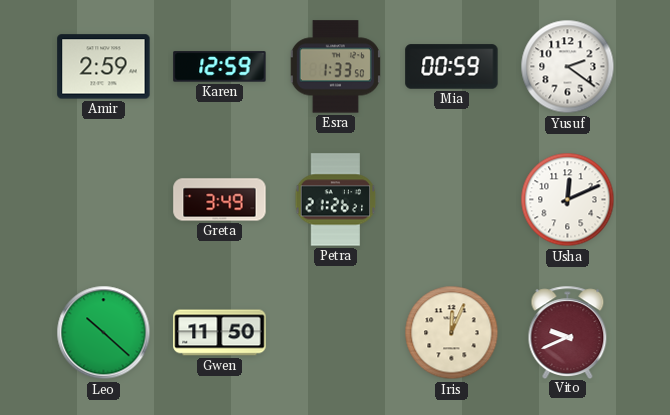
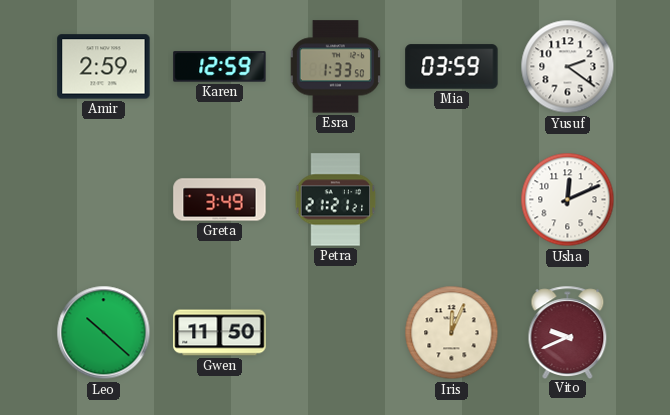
Mia: 00:59 -> 03:59
Petra: 21:26 -> 21:21
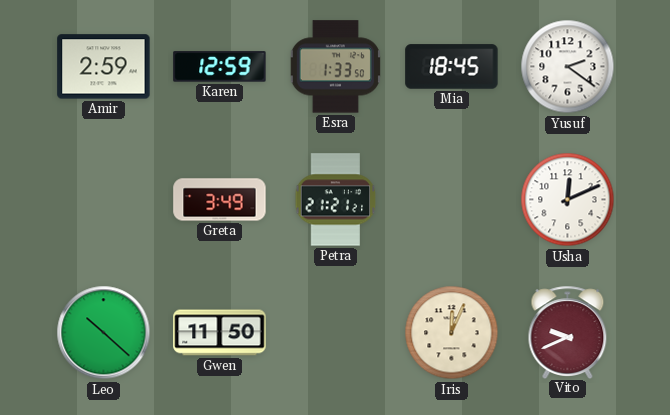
Mia: 03:59 -> 18:45
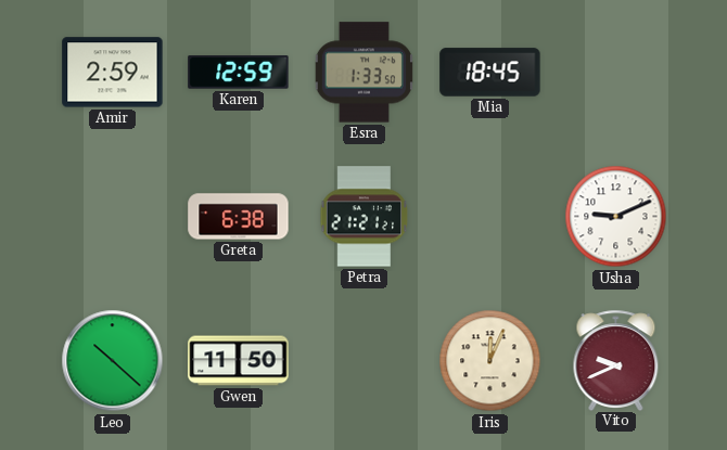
Yusuf: 2:21 -> none
Greta: 3:49 -> 6:38
Usha: 12:11 -> 9:11
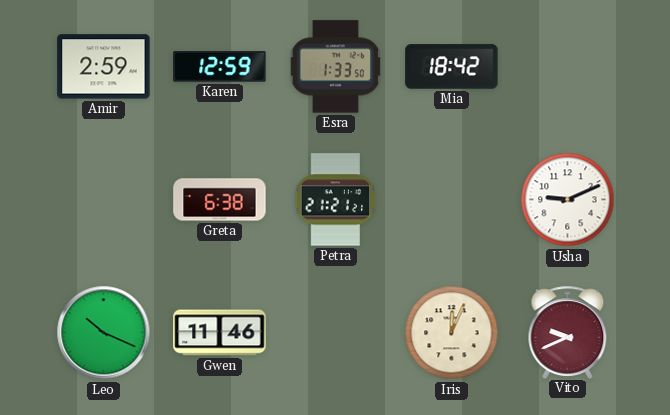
Mia: 18:45 -> 18:42
Leo: 10:22 -> 10:19
Gwen: 11:50 -> 11:46
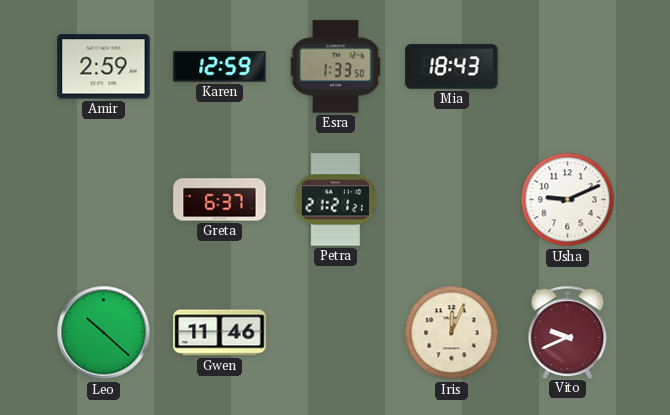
Mia: 18:42 -> 18:43
Greta: 6:38 -> 6:37
Leo: 10:19 -> 10:22
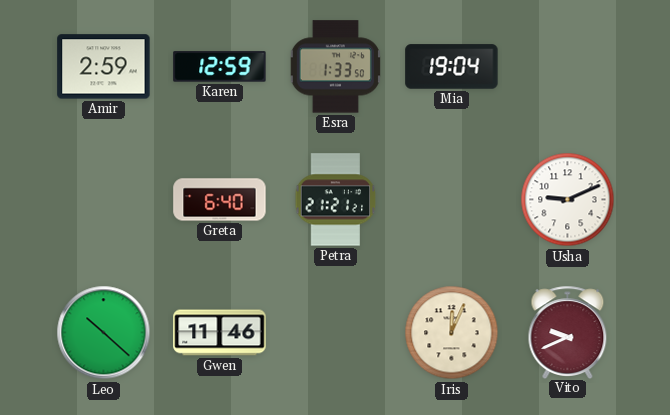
Mia: 18:43 -> 19:04
Greta: 6:37 -> 6:40
